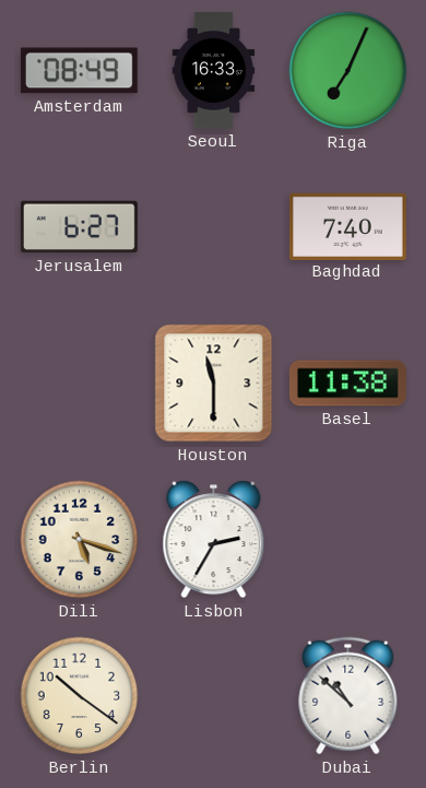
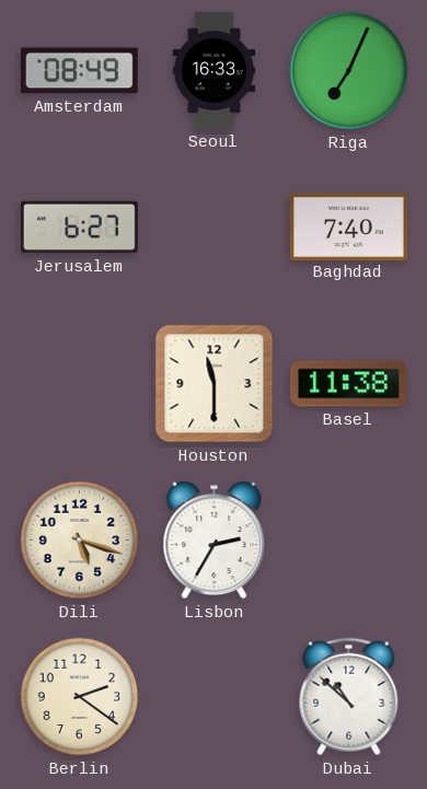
Berlin: 10:21 -> 2:21
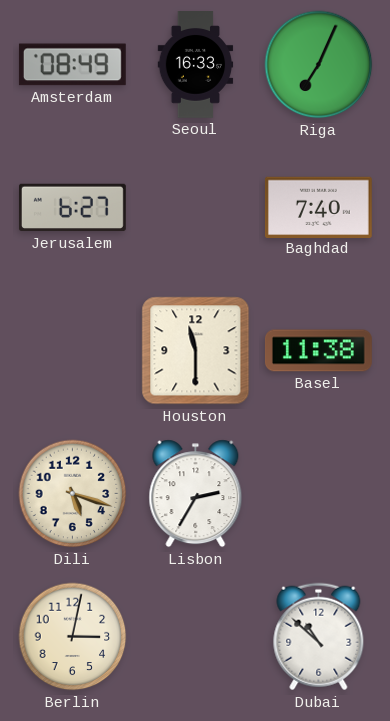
Berlin: 2:21 -> 3:02
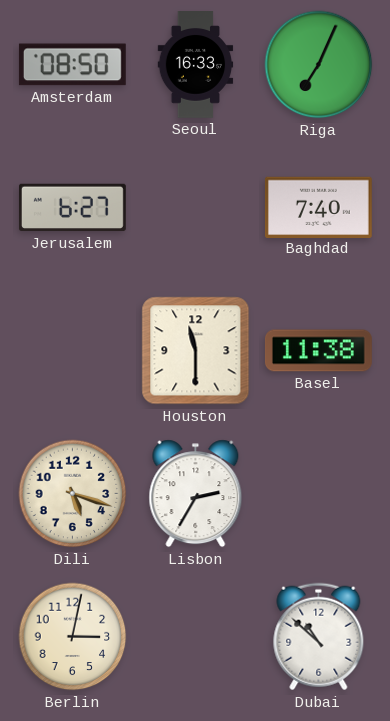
Amsterdam: 08:49 -> 08:50
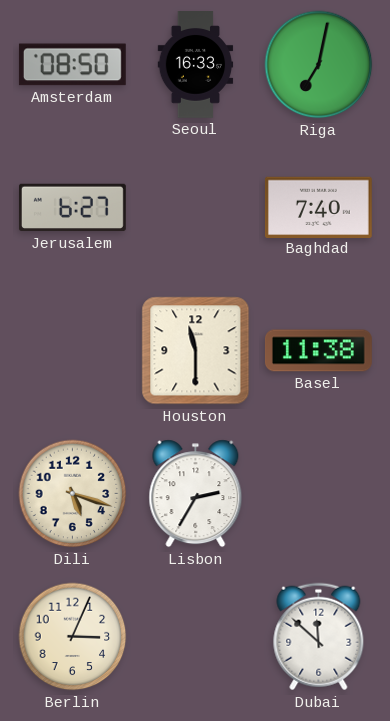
Riga: 7:04 -> 7:02
Berlin: 3:02 -> 3:04
Dubai: 10:52 -> 11:52
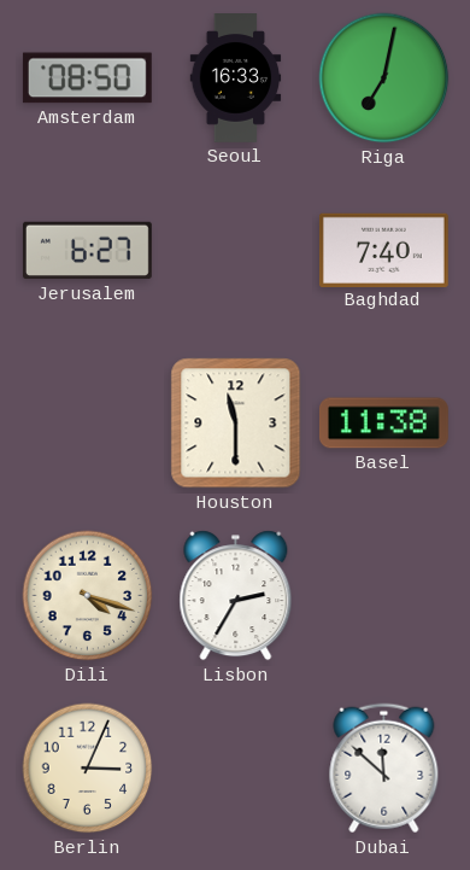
Dili: 5:18 -> 4:18
